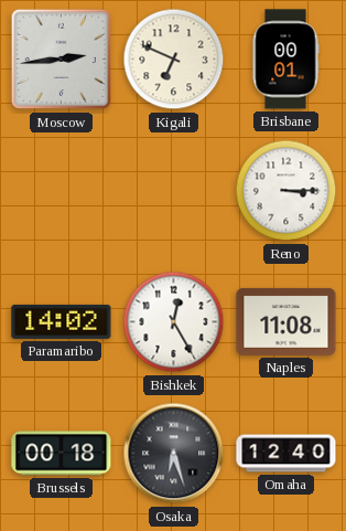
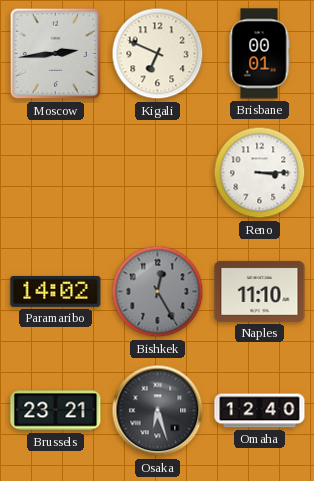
Bishkek dial: white -> grey
Naples: 11:08 -> 11:10
Brussels: 00:18 -> 23:21
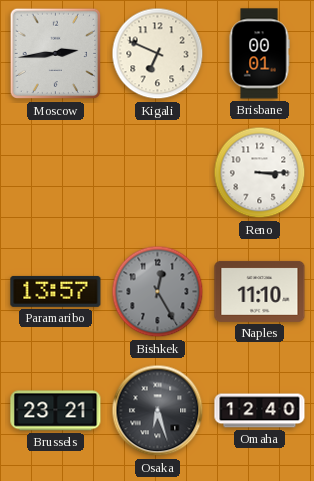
Paramaribo: 14:02 -> 13:57
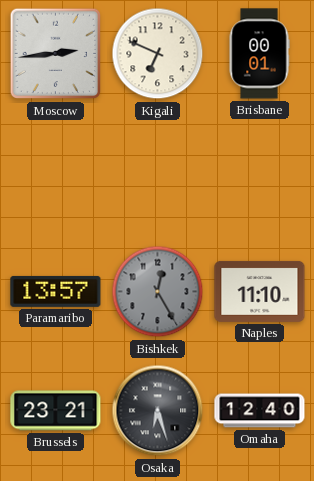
Reno: 3:15 -> none
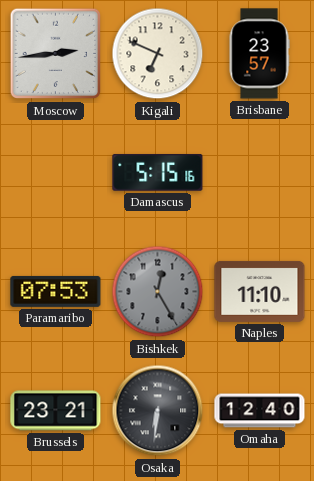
Brisbane: 00:01 -> 23:57
Damascus: none -> 5:15
Paramaribo: 13:57 -> 07:53
Osaka: 6:27 -> 6:31
